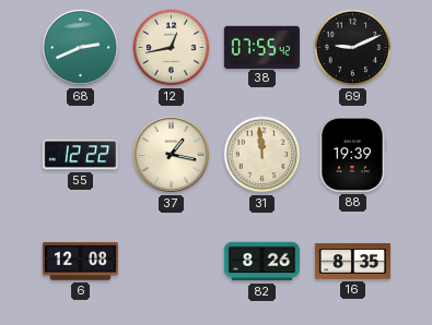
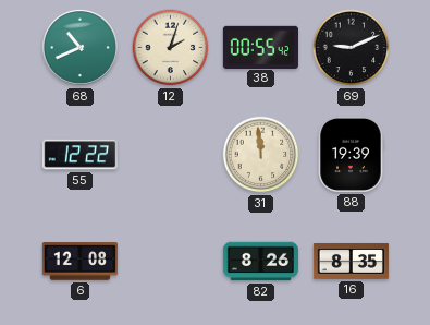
68: 2:41 -> 10:41
12: 12:43 -> 2:03
38: 07:55 -> 00:55
37: 1:17 -> none
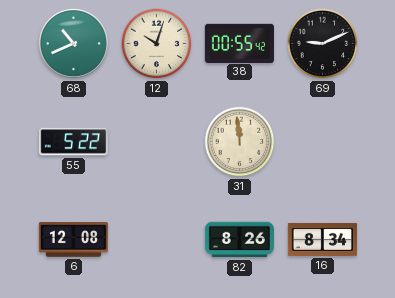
12: 2:03 -> 10:03
55: 12:22 -> 5:22
88: 19:39 -> none
16: 8:35 -> 8:34
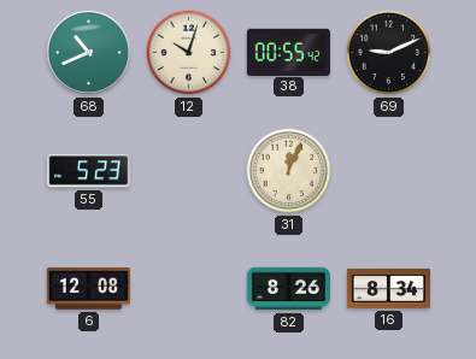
55: 5:22 -> 5:23
31: 11:59 -> 12:04
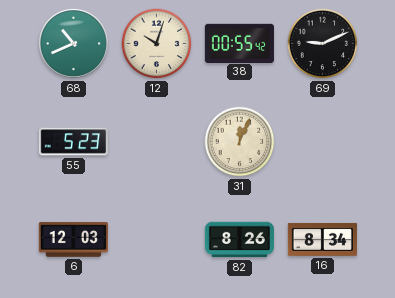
6: 12:08 -> 12:03
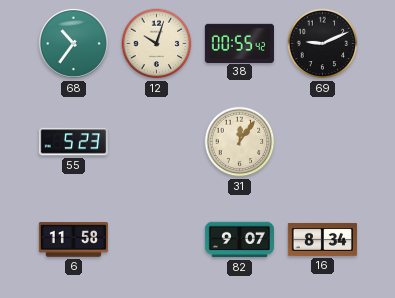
68: 10:41 -> 10:36
31: 12:04 -> 12:06
6: 12:03 -> 11:58
82: 8:26 -> 9:07
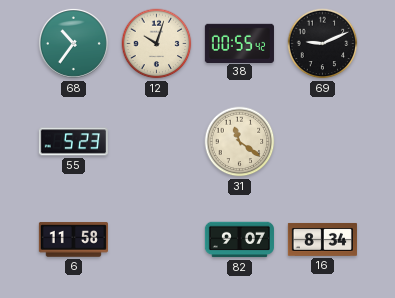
31: 12:06 -> 11:21
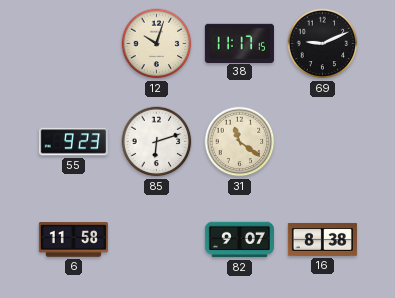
68: 10:36 -> none
38: 00:55 -> 11:17
55: 5:23 -> 9:23
85: none -> 6:12
16: 8:34 -> 8:38
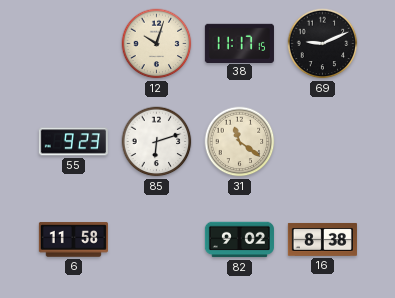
82: 9:07 -> 9:02
